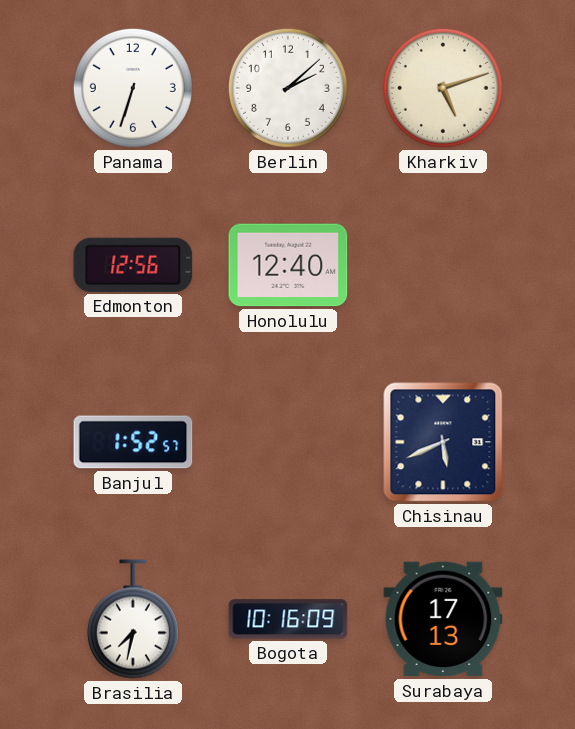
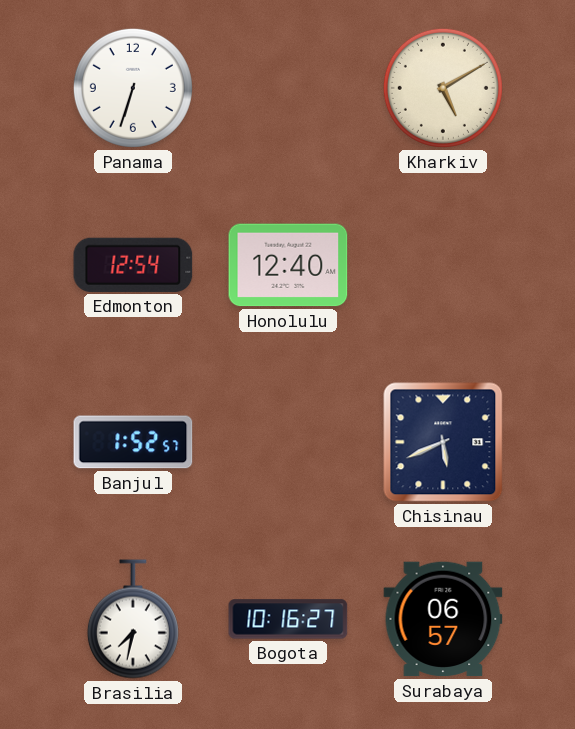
Berlin: 2:08 -> none
Kharkiv: 5:12 -> 5:10
Edmonton: 12:56 -> 12:54
Bogota: 10:16:09 -> 10:16:27
Surabaya: 17:13 -> 06:57
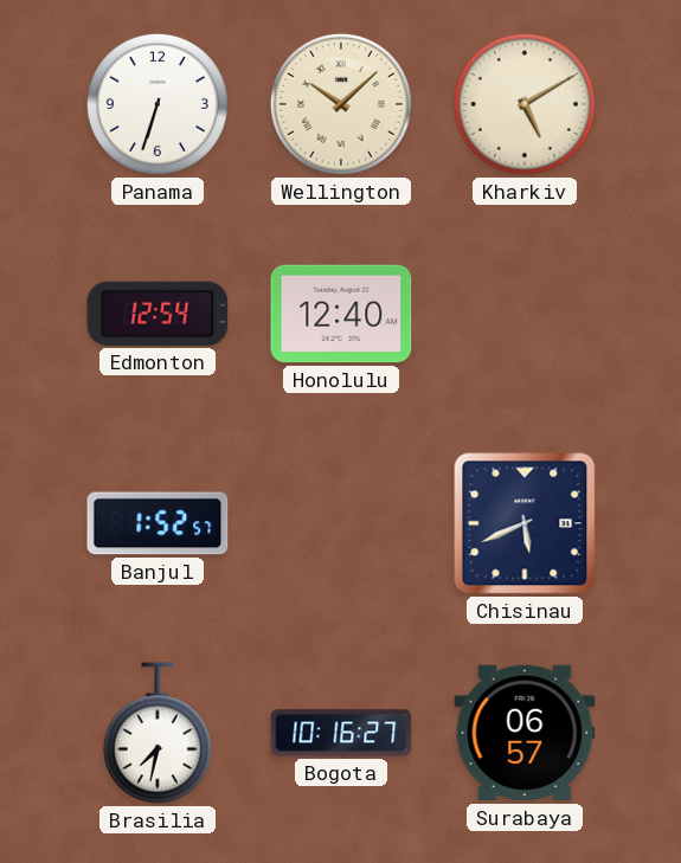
Wellington: none -> 10:08
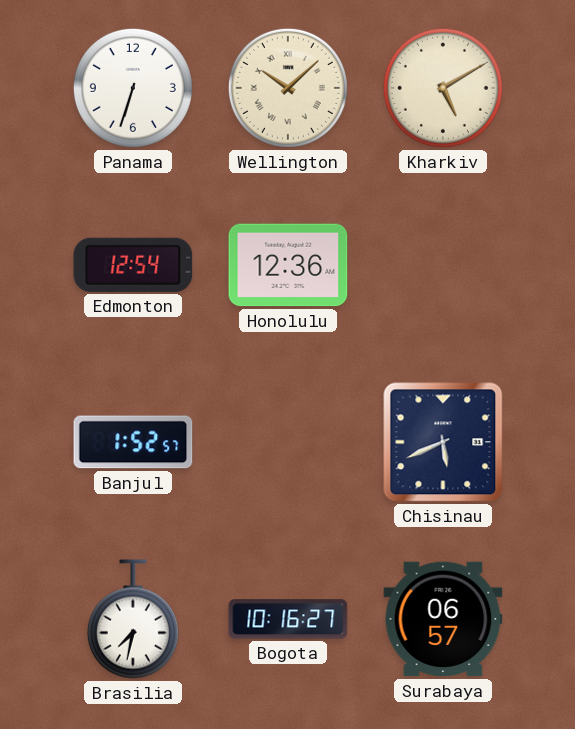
Honolulu: 12:40 -> 12:36
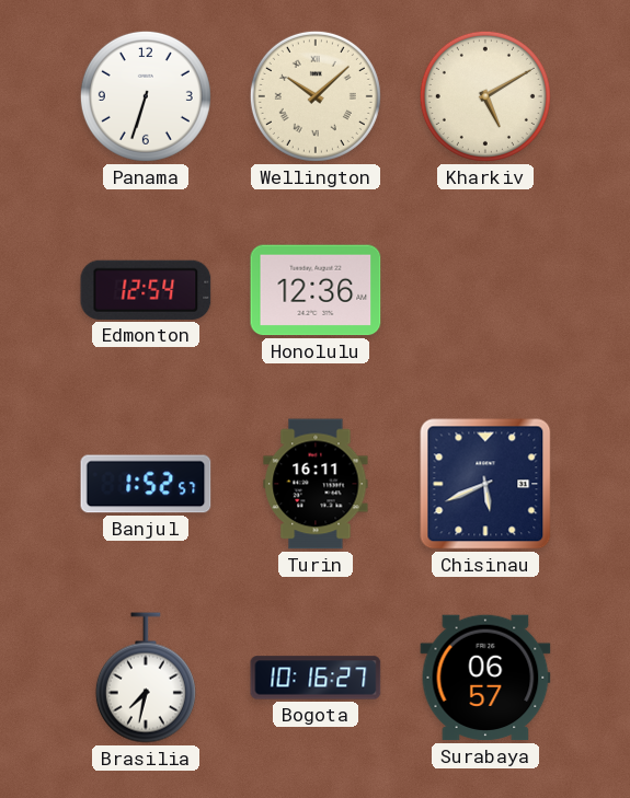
Turin: none -> 16:11
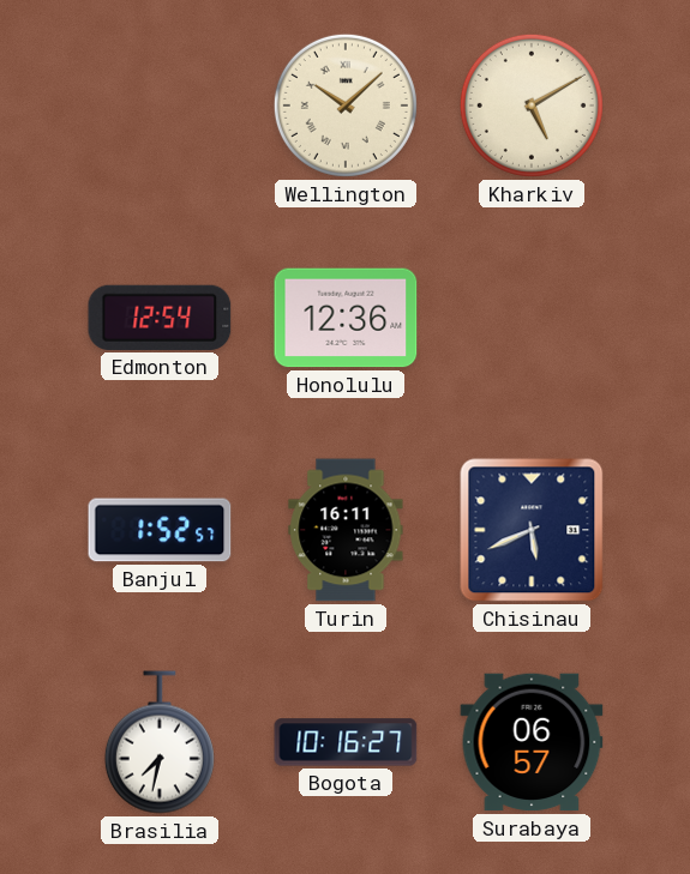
Panama: 6:33 -> none
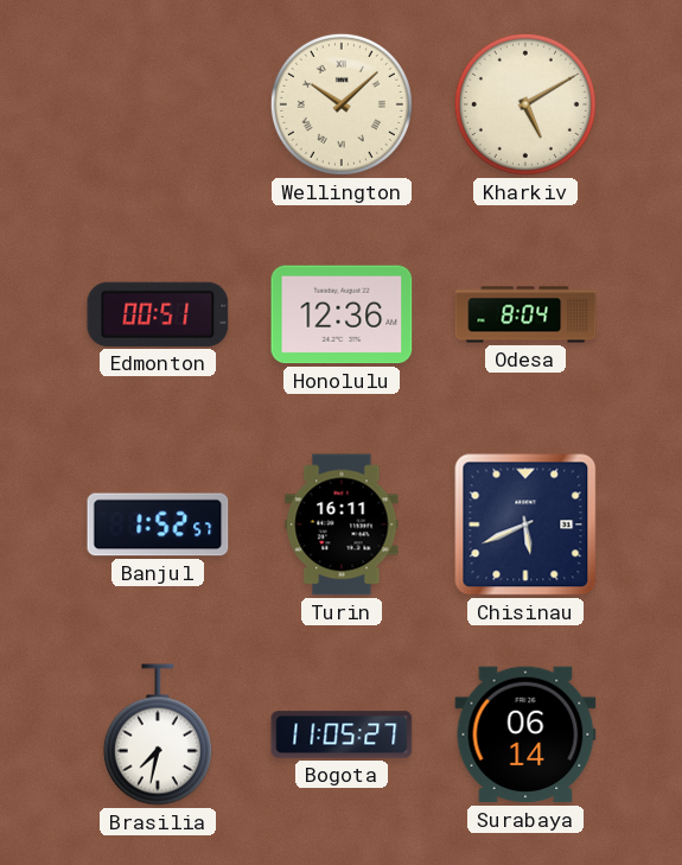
Edmonton: 12:54 -> 00:51
Odesa: none -> 8:04
Bogota: 10:16 -> 11:05
Surabaya: 06:57 -> 06:14
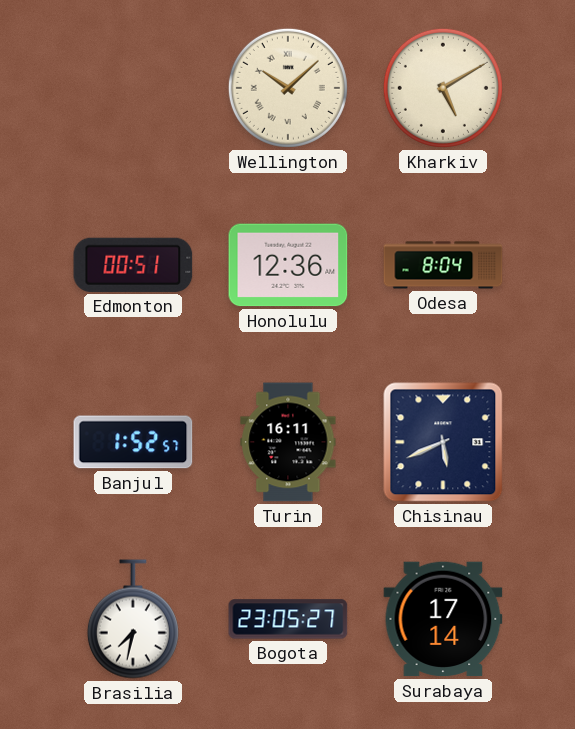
Bogota: 11:05 -> 23:05
Surabaya: 06:14 -> 17:14
